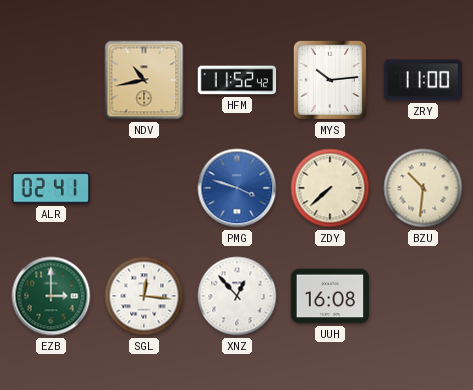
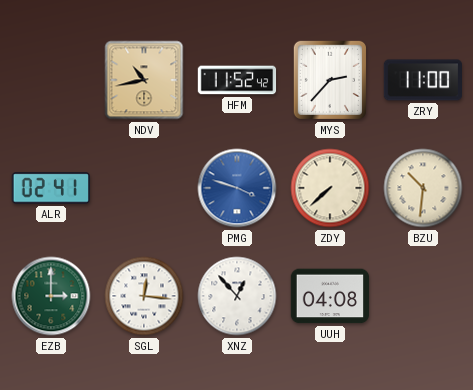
MYS: 10:14 -> 2:37
UUH: 16:08 -> 04:08
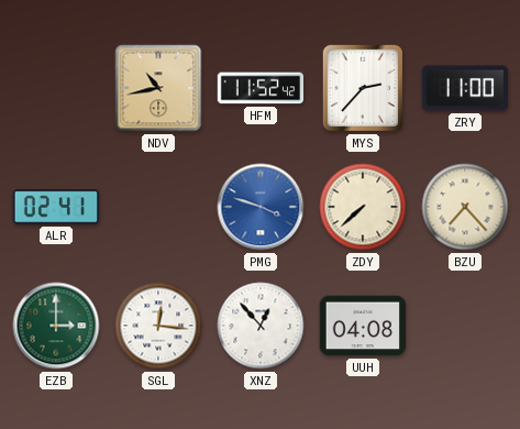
BZU: 10:31 -> 7:23
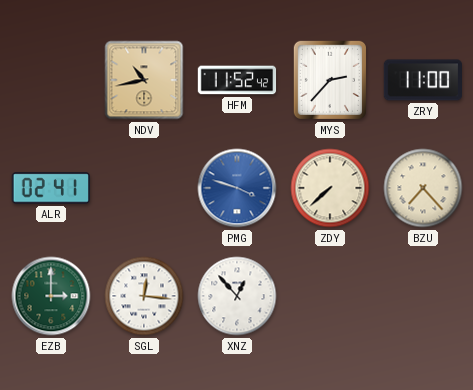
UUH: 04:08 -> none
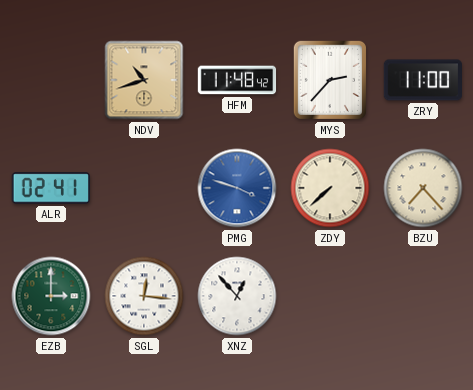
NDV: 10:43 -> 10:42
HFM: 11:52 -> 11:48
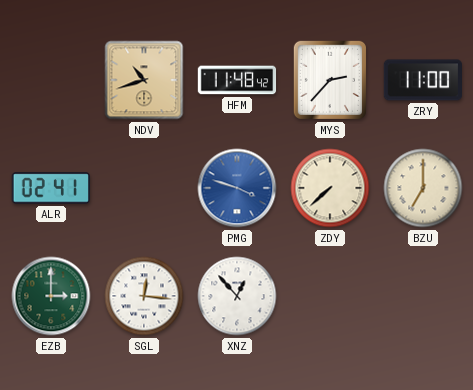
BZU: 7:23 -> 7:00
